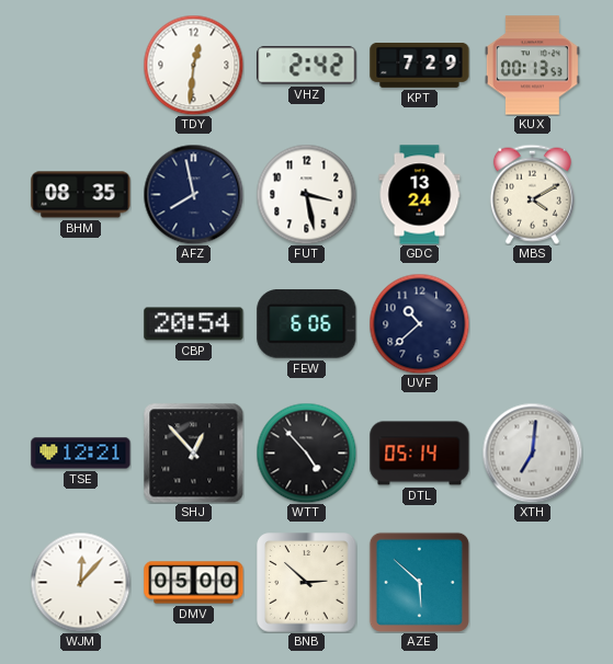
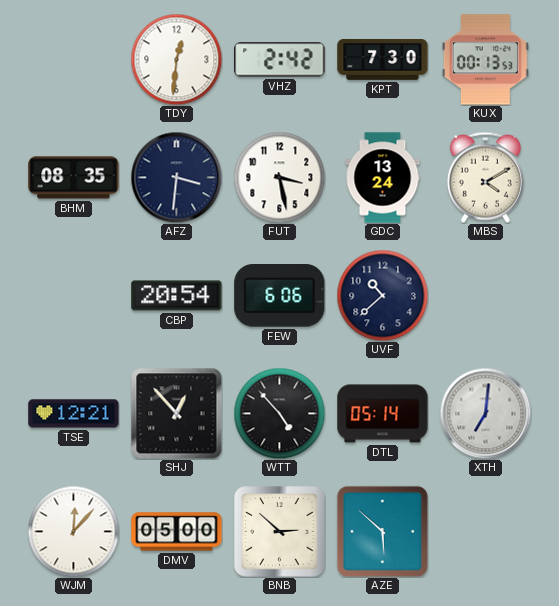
KPT: 7:29 -> 7:30
AFZ: 7:58 -> 3:31
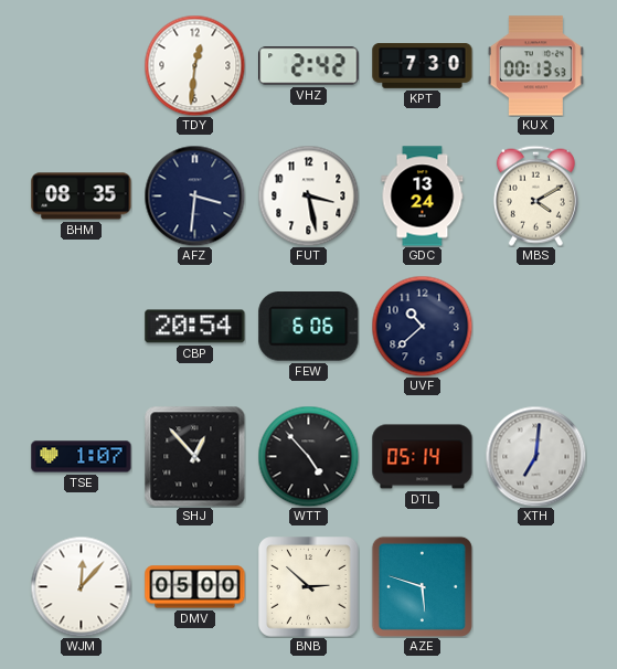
TSE: 12:21 -> 1:07
AZE: 5:52 -> 5:48
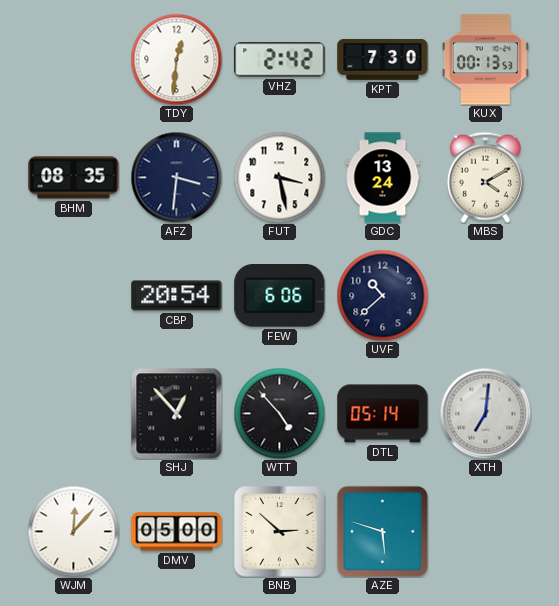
TSE: 1:07 -> none
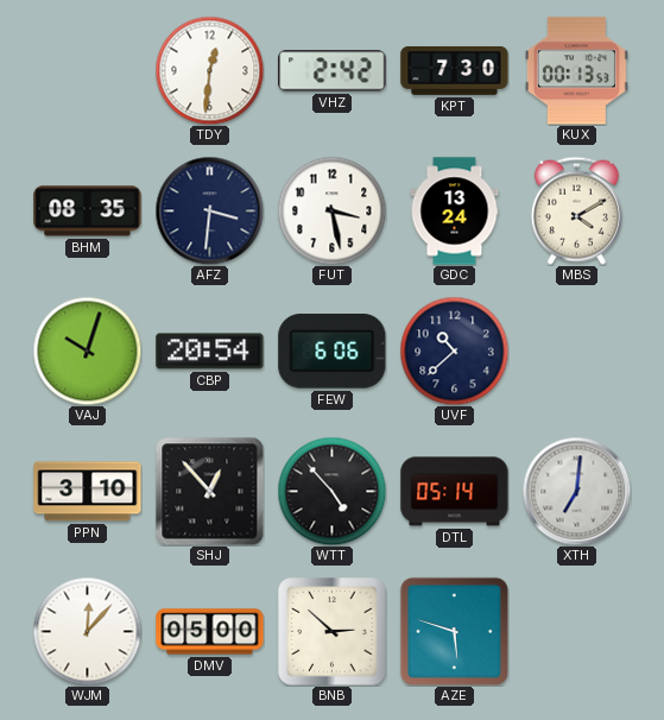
VAJ: none -> 10:03
PPN: none -> 3:10
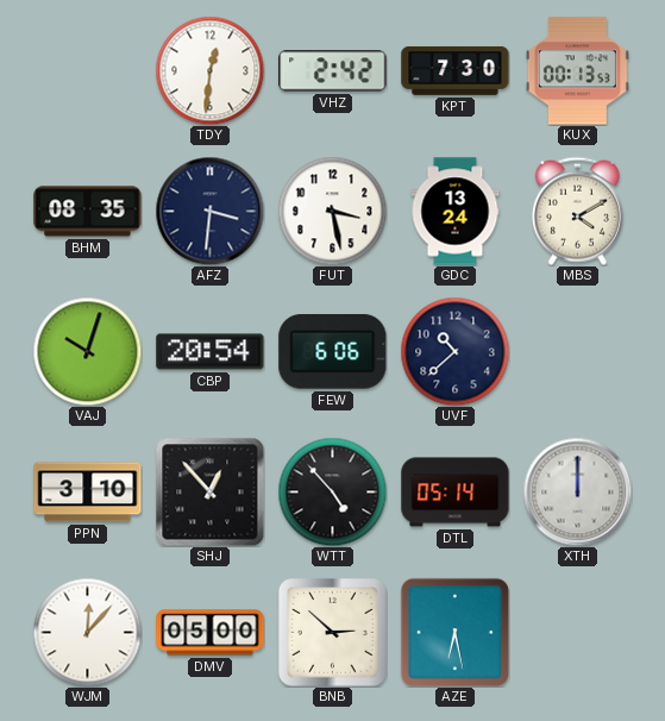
XTH: 7:01 -> 12:00
AZE: 5:48 -> 6:28
